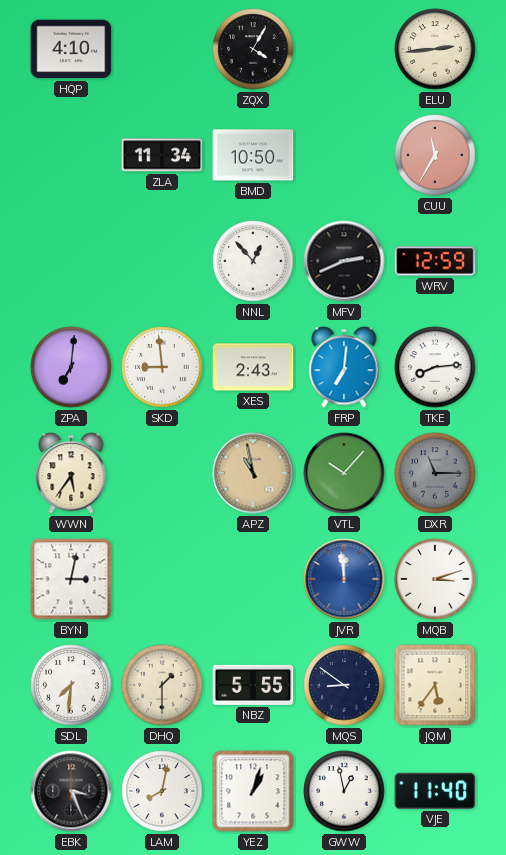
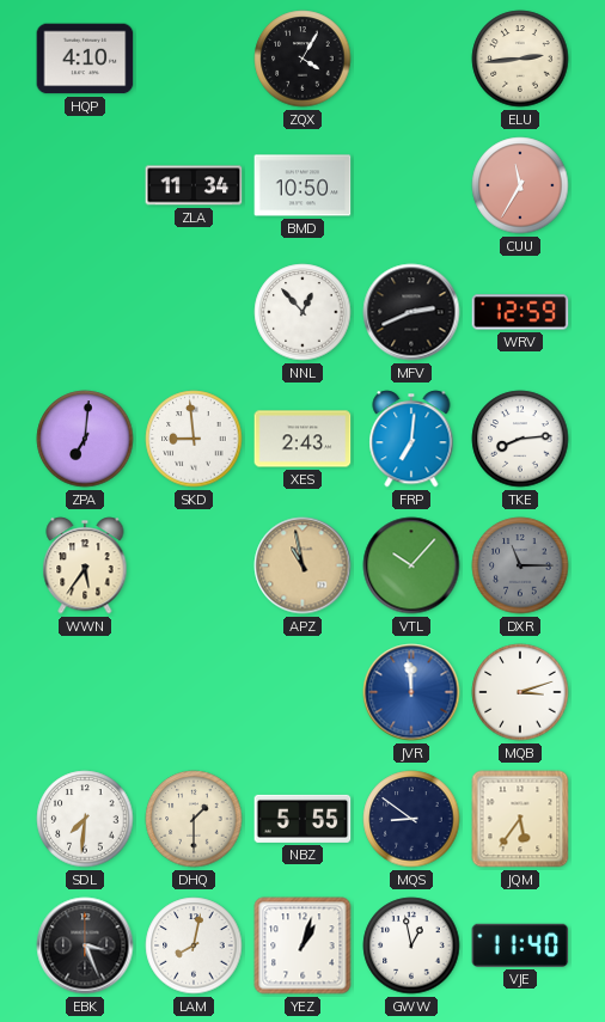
BYN: 3:02 -> none
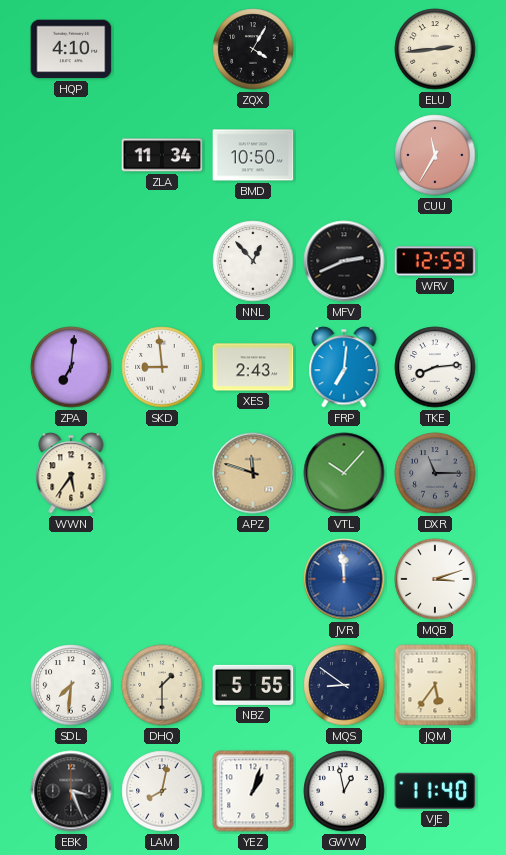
APZ: 10:58 -> 11:48
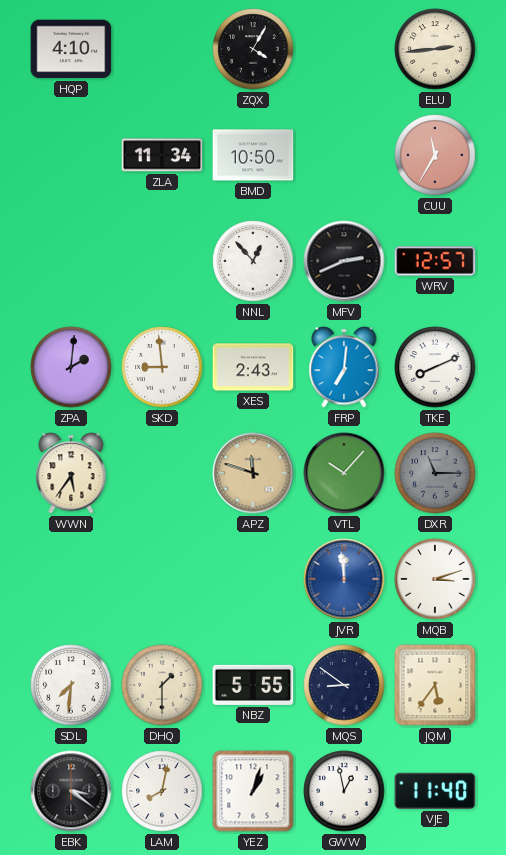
WRV: 12:59 -> 12:57
ZPA: 7:01 -> 2:01
TKE: 8:14 -> 8:11
EBK: 3:26 -> 3:21
